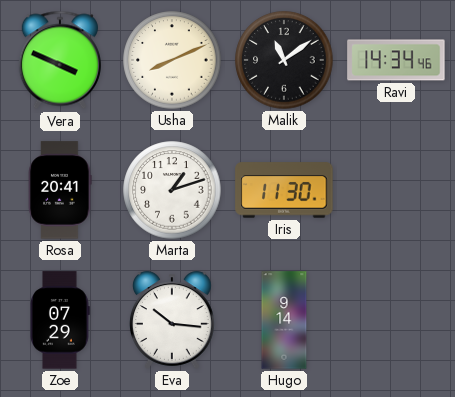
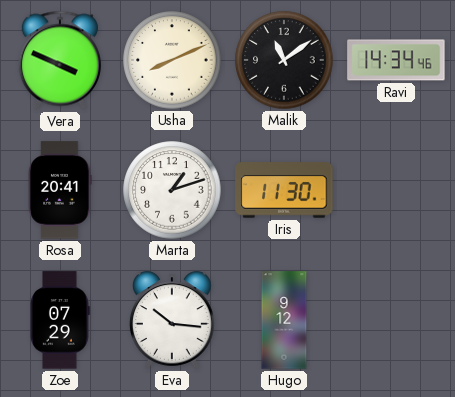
Hugo: 9:14 -> 9:12
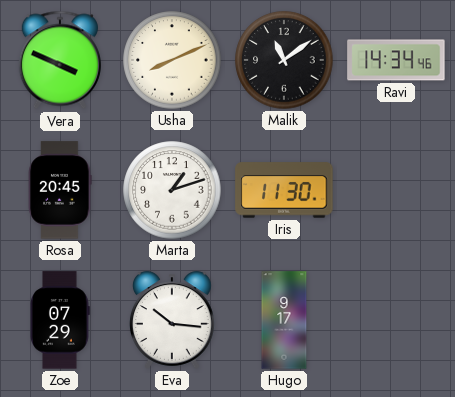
Rosa: 20:41 -> 20:45
Hugo: 9:12 -> 9:17
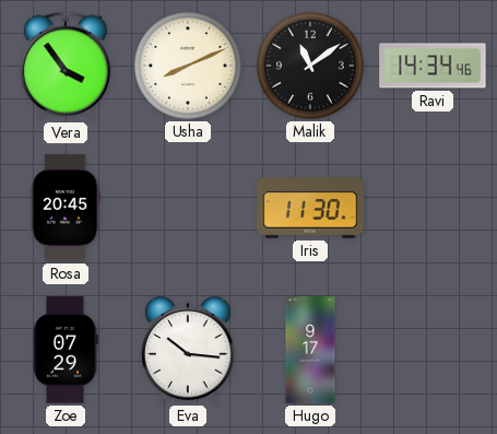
Vera: 3:49 -> 3:54
Marta: 1:12 -> none
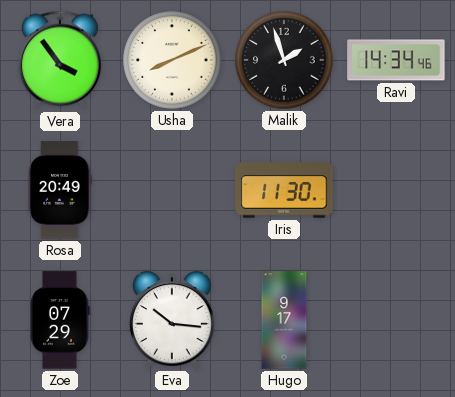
Malik: 11:09 -> 1:57
Rosa: 20:45 -> 20:49
